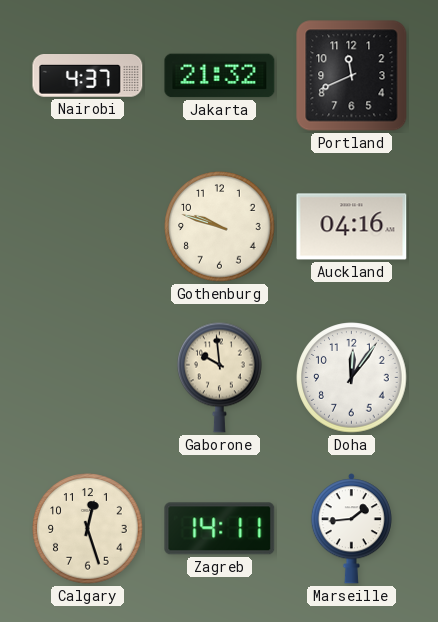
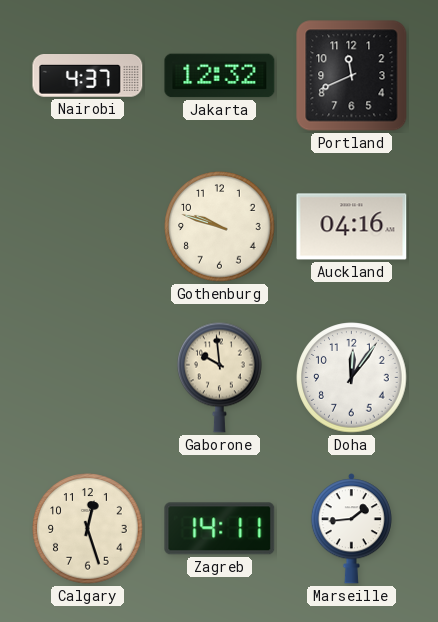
Jakarta: 21:32 -> 12:32
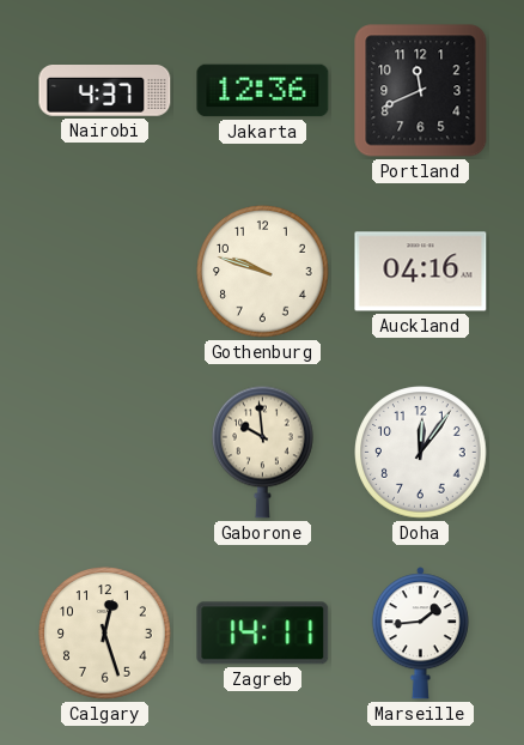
Jakarta: 12:32 -> 12:36
